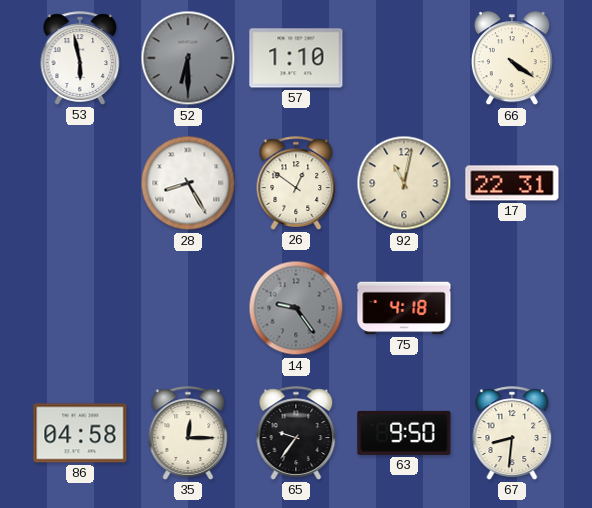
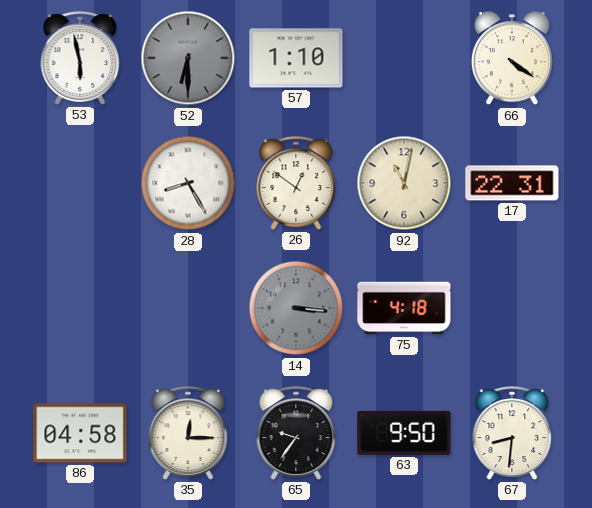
14: 9:24 -> 3:16
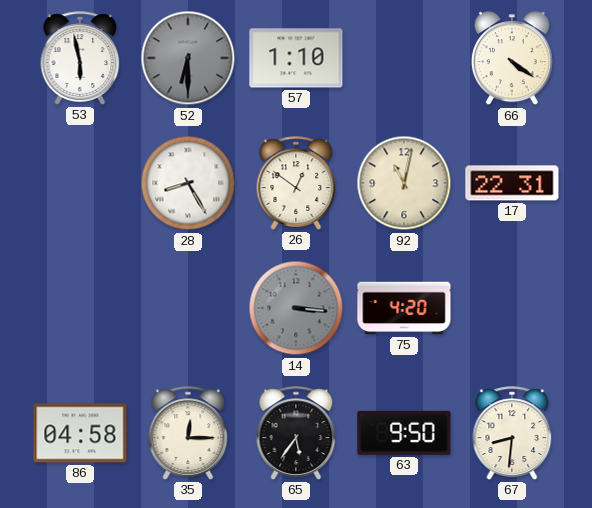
75: 4:18 -> 4:20
65: 9:36 -> 5:36
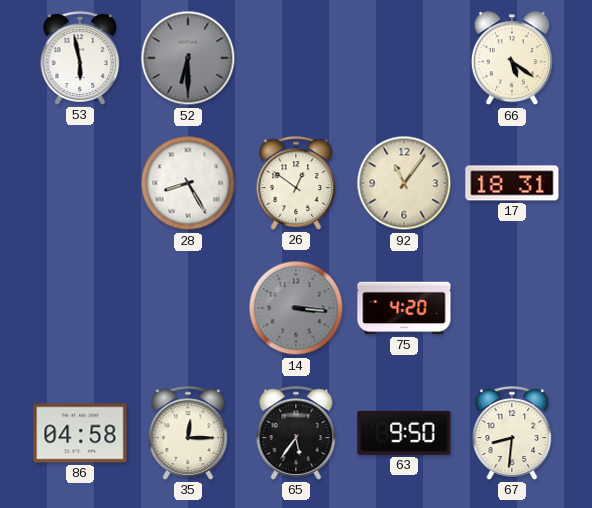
57: 1:10 -> none
66: 4:21 -> 5:21
92: 11:02 -> 11:06
17: 22:31 -> 18:31
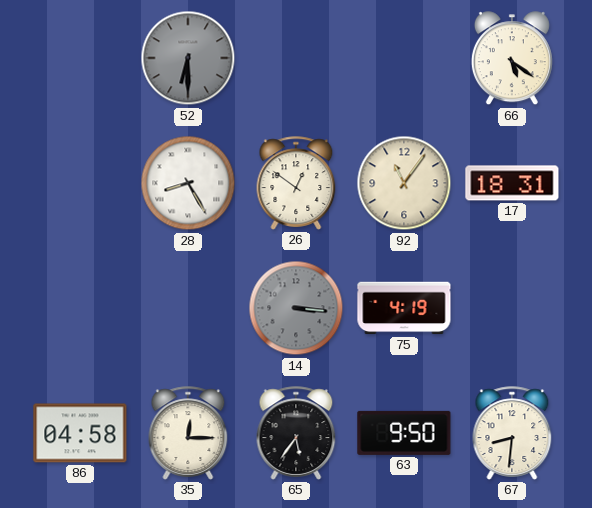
53: 5:58 -> none
75: 4:20 -> 4:19
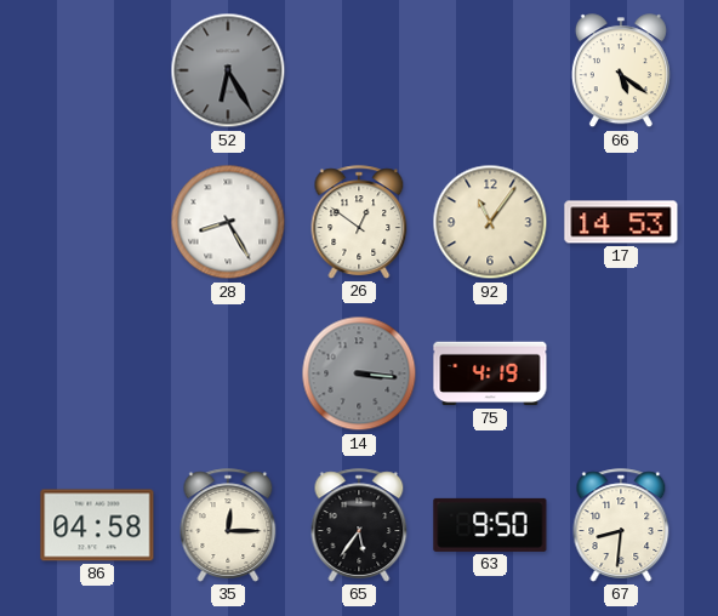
52: 6:30 -> 6:25
17: 18:31 -> 14:53
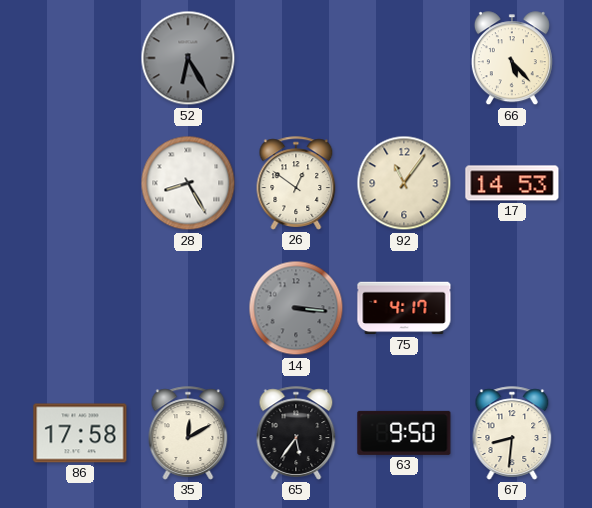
66: 5:21 -> 5:23
75: 4:19 -> 4:17
86: 04:58 -> 17:58
35: 12:15 -> 12:10
